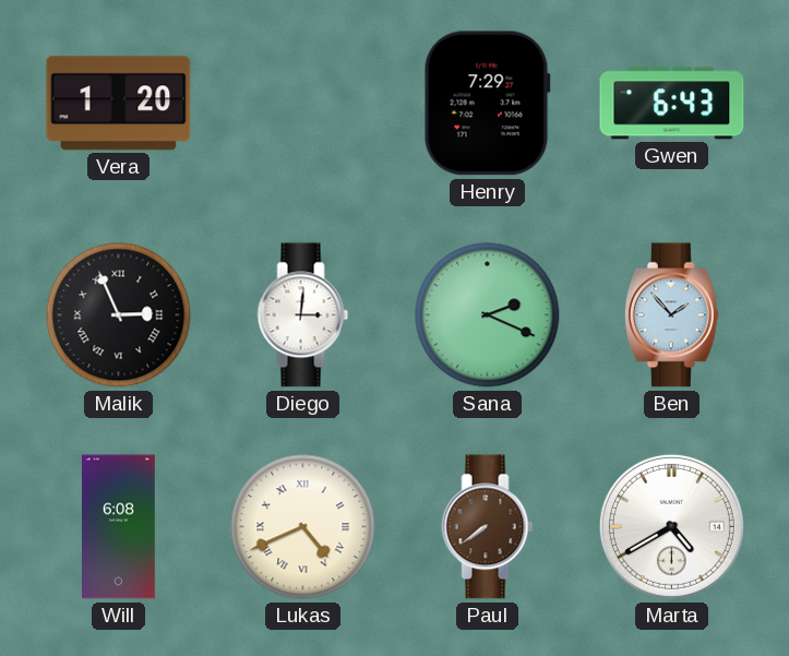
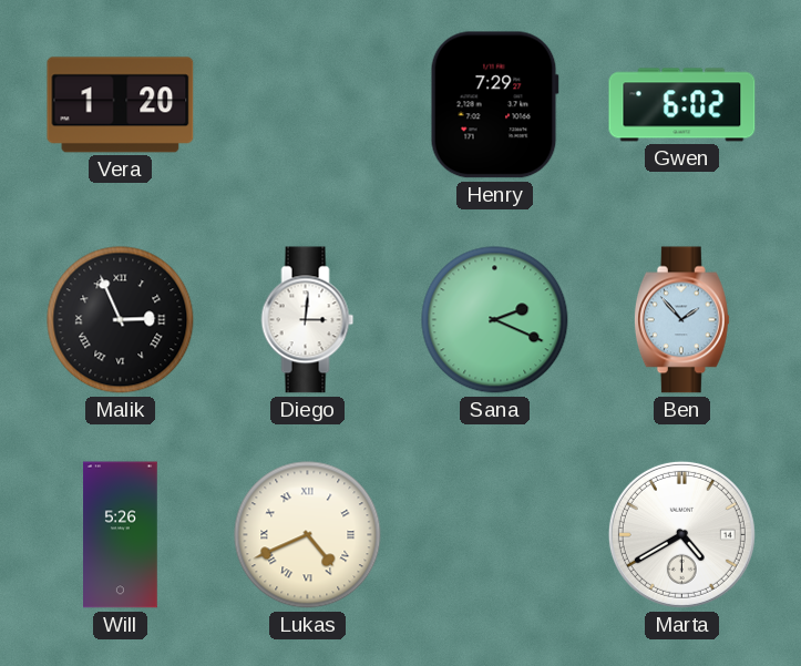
Gwen: 6:43 -> 6:02
Will: 6:08 -> 5:26
Paul: 7:39 -> none
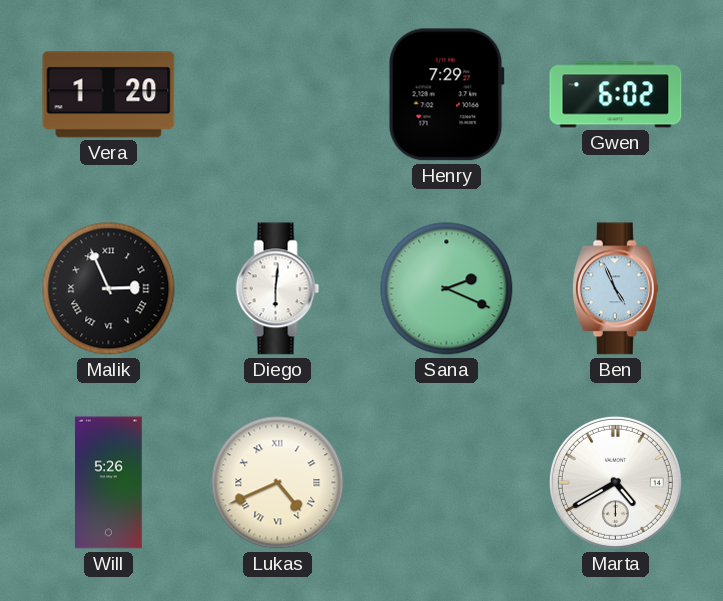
Diego: 3:01 -> 6:01
Ben: 1:53 -> 4:56
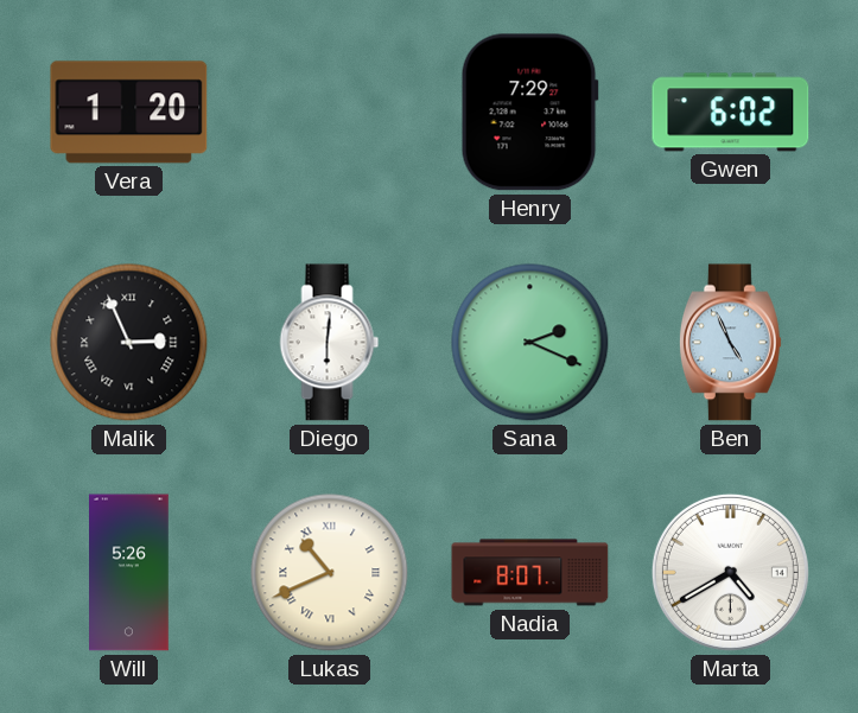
Lukas: 4:41 -> 10:41
Nadia: none -> 8:07
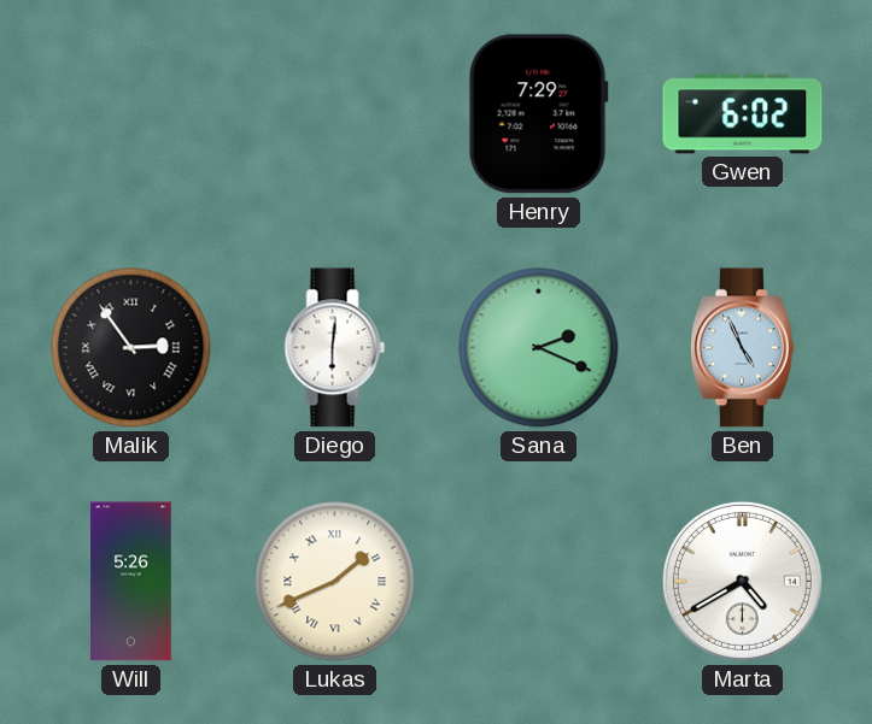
Vera: 1:20 -> none
Malik: 2:56 -> 2:54
Lukas: 10:41 -> 1:41
Nadia: 8:07 -> none
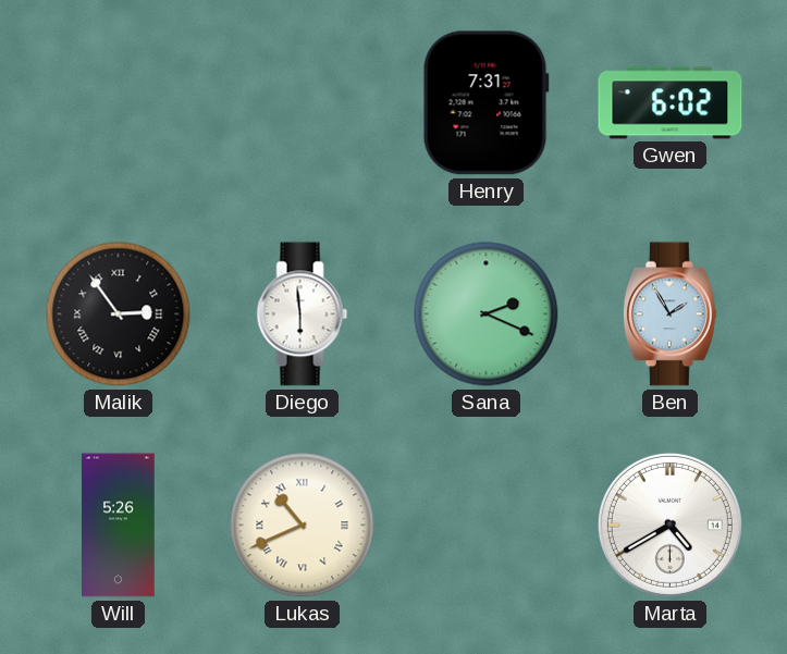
Henry: 7:29 -> 7:31
Diego: 6:01 -> 5:59
Ben: 4:56 -> 1:55
Lukas: 1:41 -> 10:41
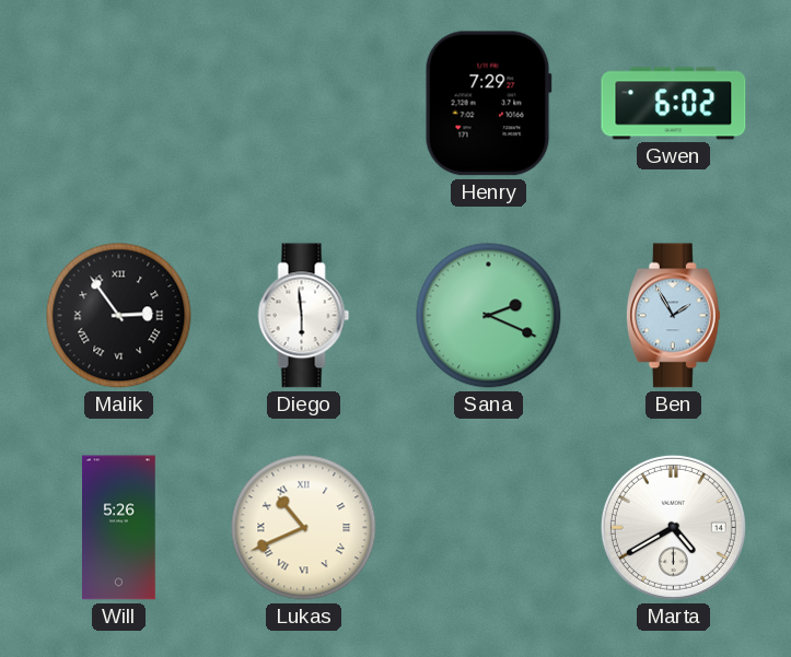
Henry: 7:31 -> 7:29
